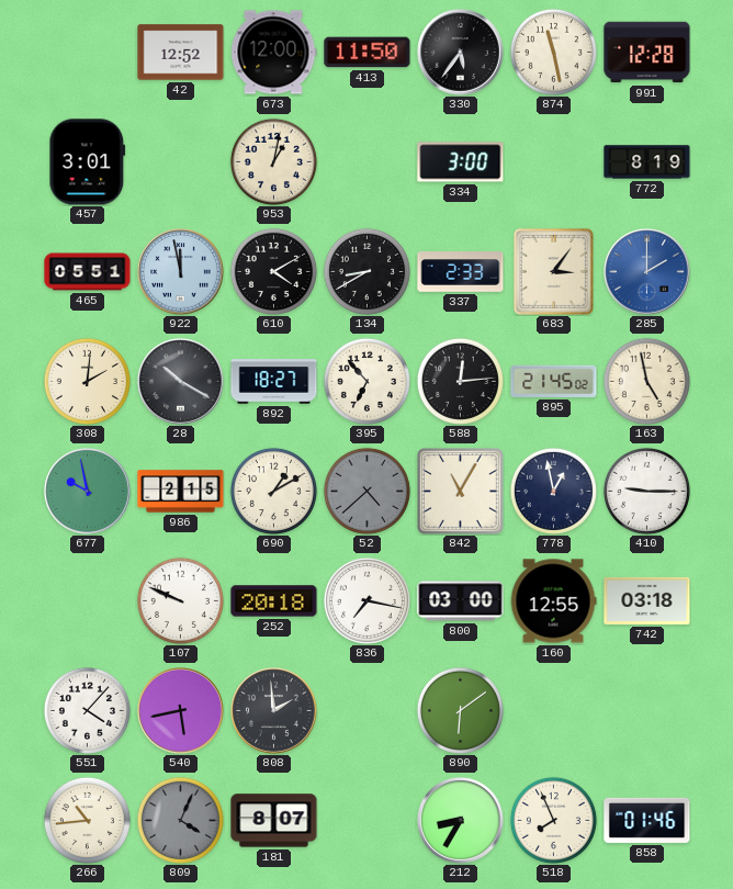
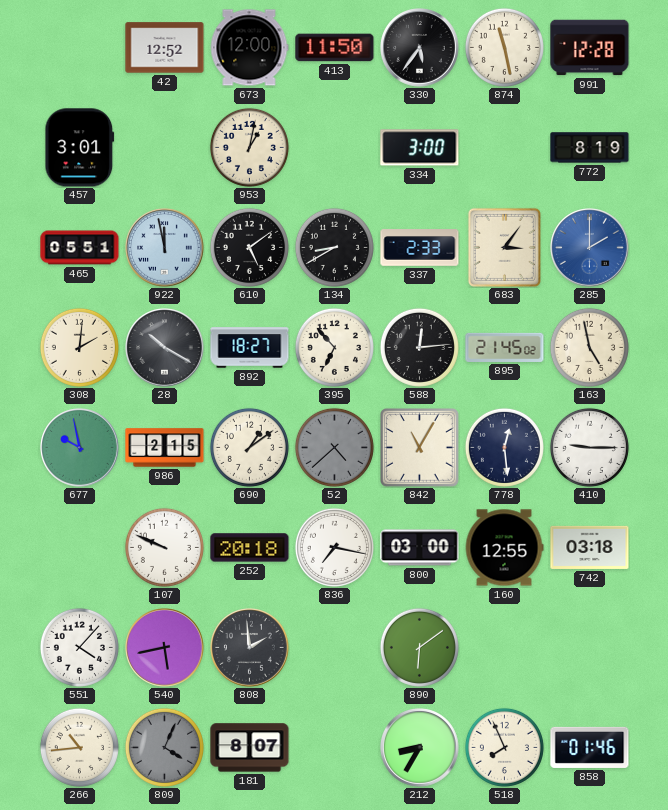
610: 4:10 -> 5:09
690: 1:10 -> 1:09
778: 12:58 -> 12:29
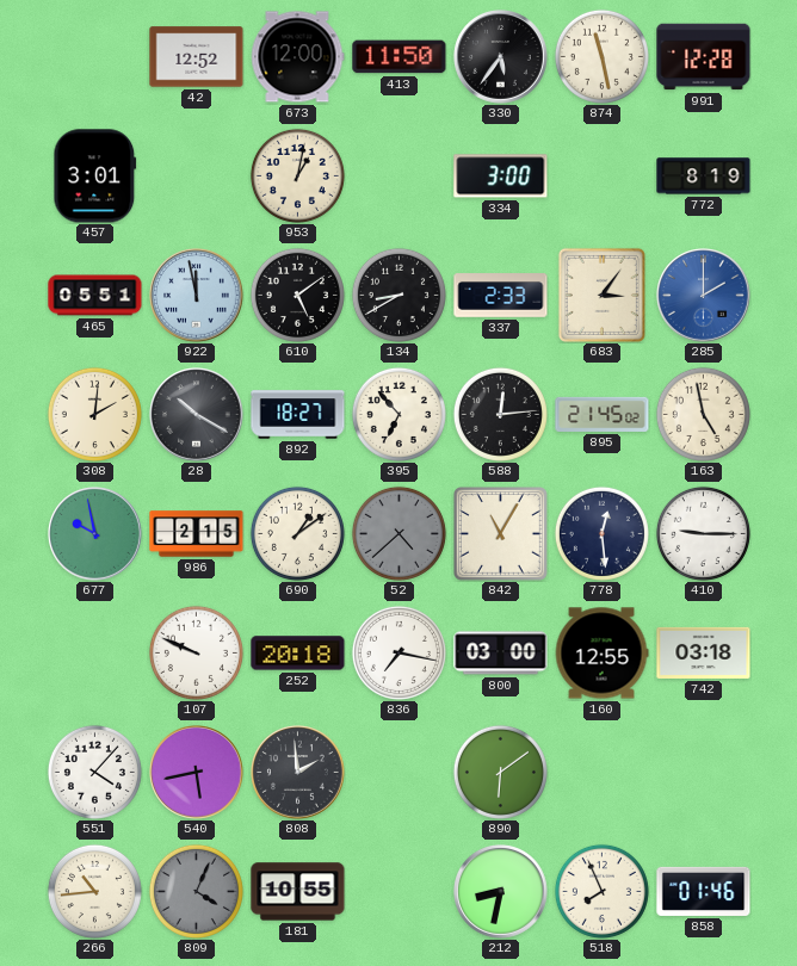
181: 8:07 -> 10:55
212: 8:35 -> 8:32
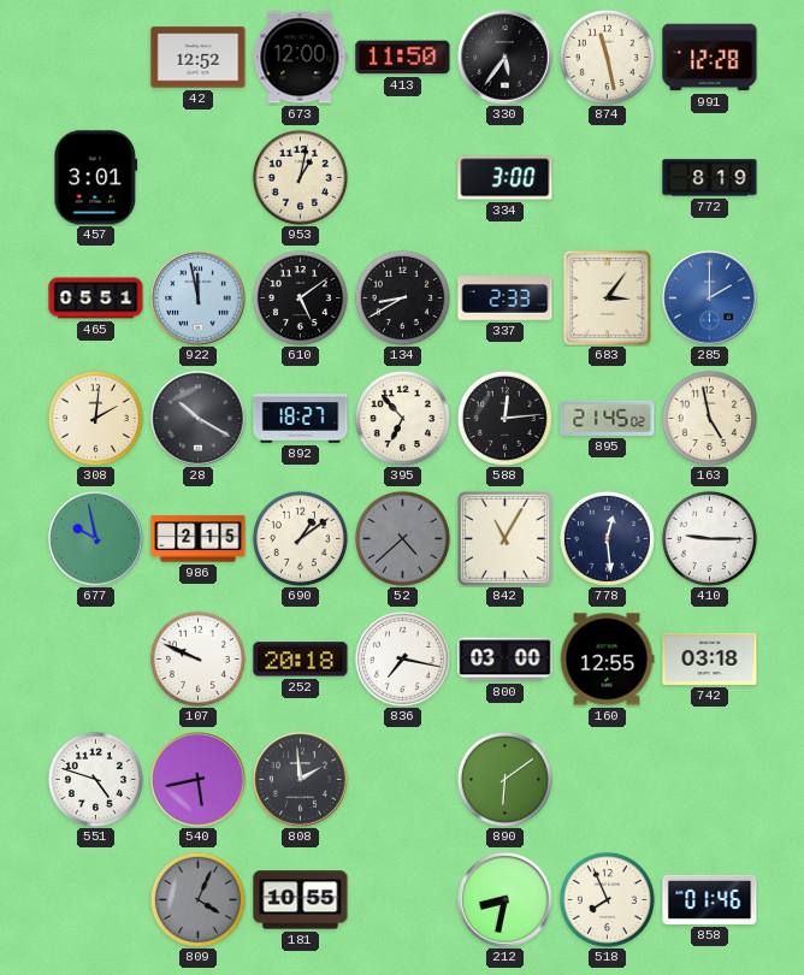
551: 4:07 -> 4:48
266: 10:44 -> none
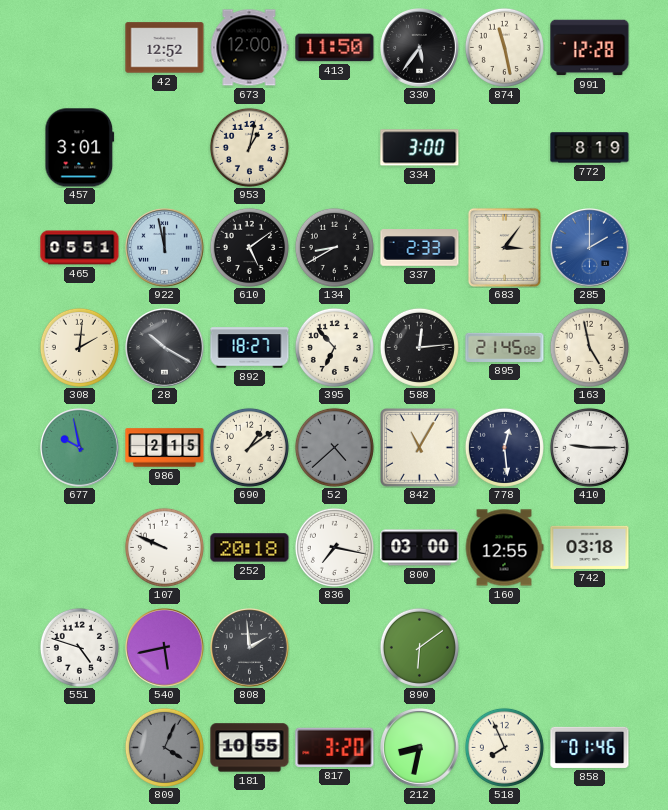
817: none -> 3:20
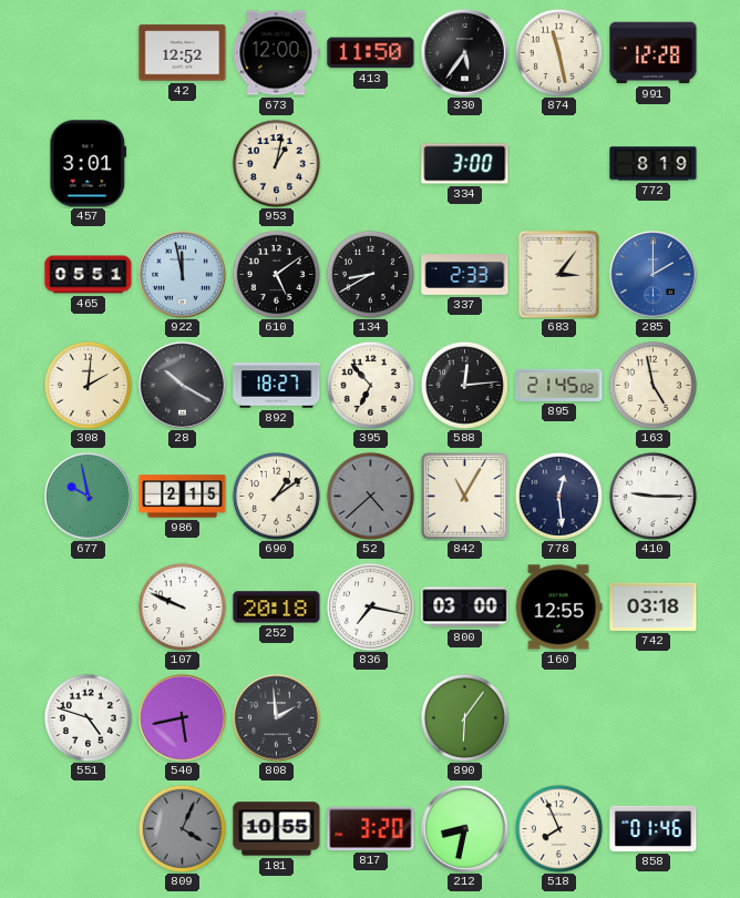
890: 6:09 -> 6:06
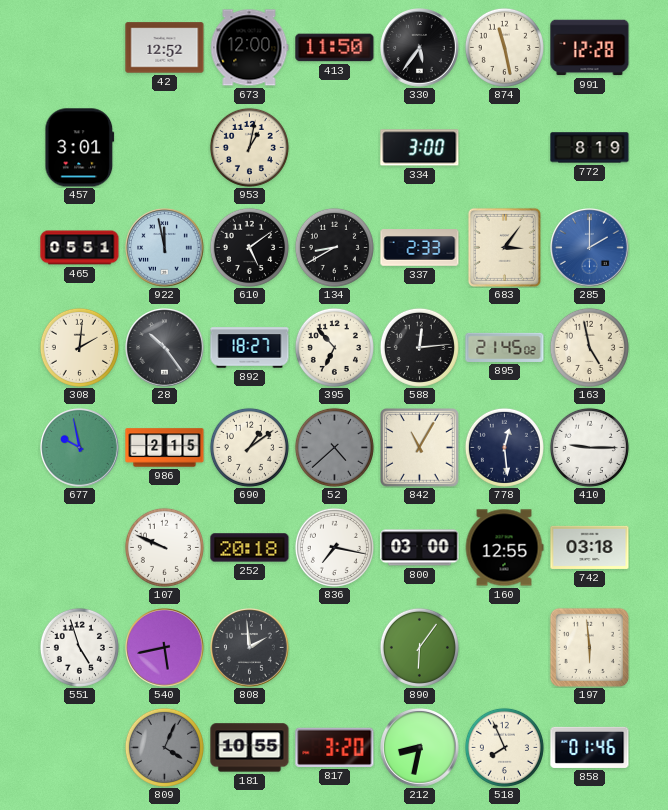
28: 10:20 -> 10:24
551: 4:48 -> 4:57
197: none -> 5:59
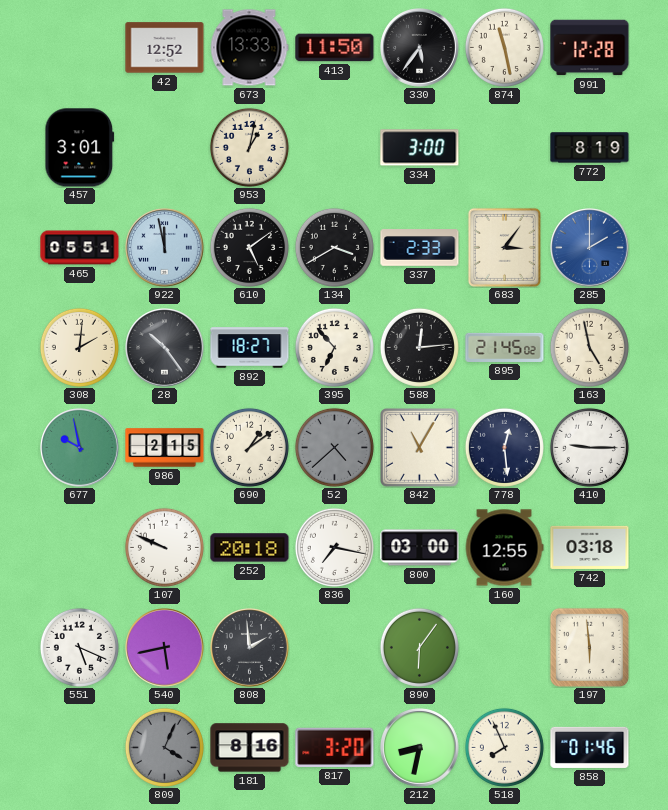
673: 12:00 -> 13:33
134: 8:40 -> 3:40
551: 4:57 -> 5:19
181: 10:55 -> 8:16
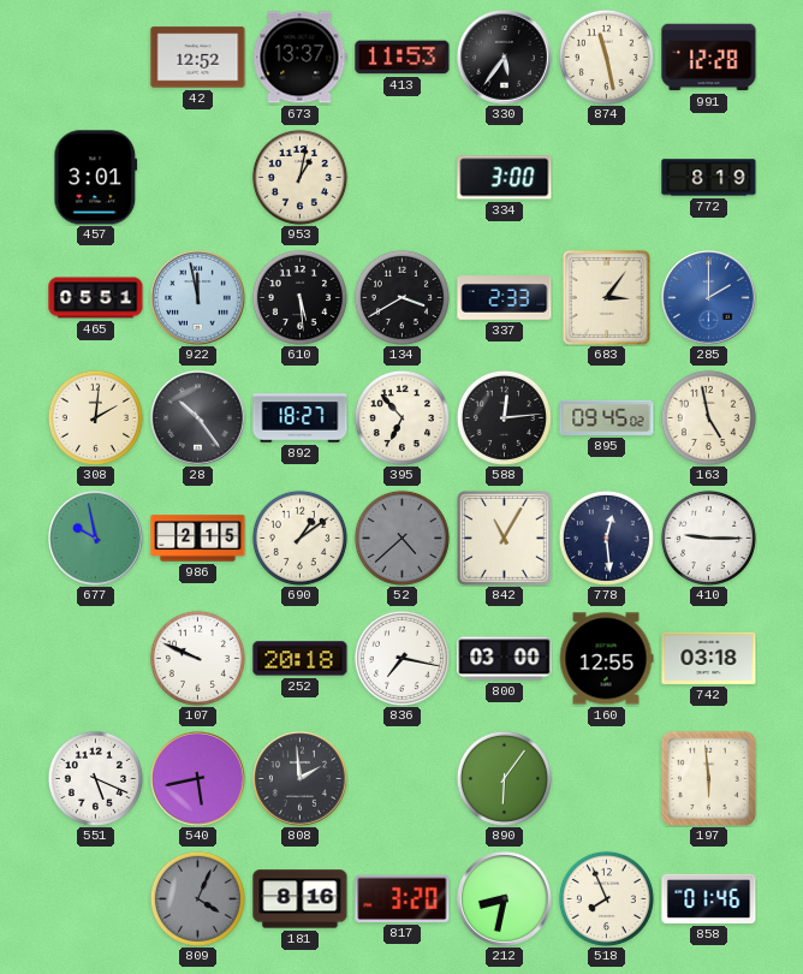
673: 13:33 -> 13:37
413: 11:50 -> 11:53
610: 5:09 -> 5:29
895: 21:45 -> 09:45
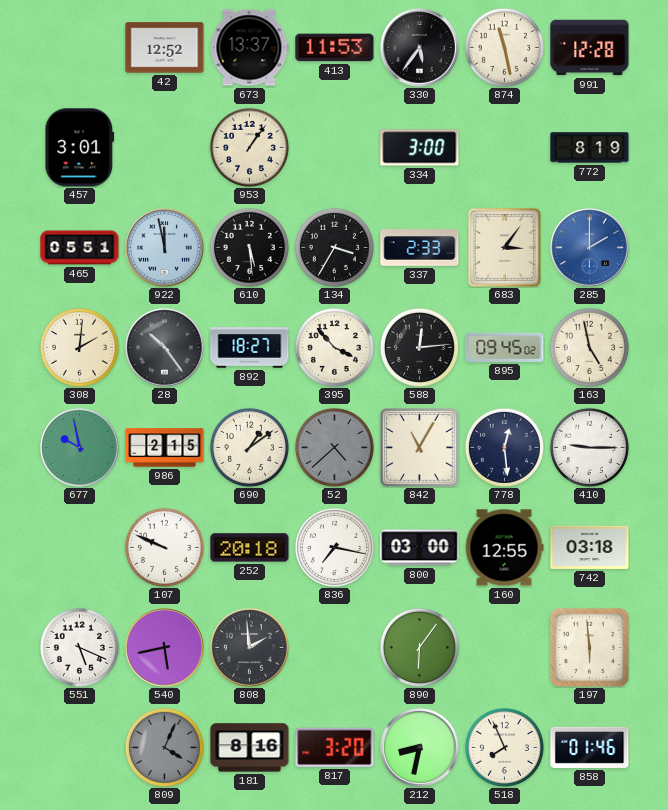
953: 1:02 -> 1:06
134: 3:40 -> 3:35
395: 6:53 -> 3:53
